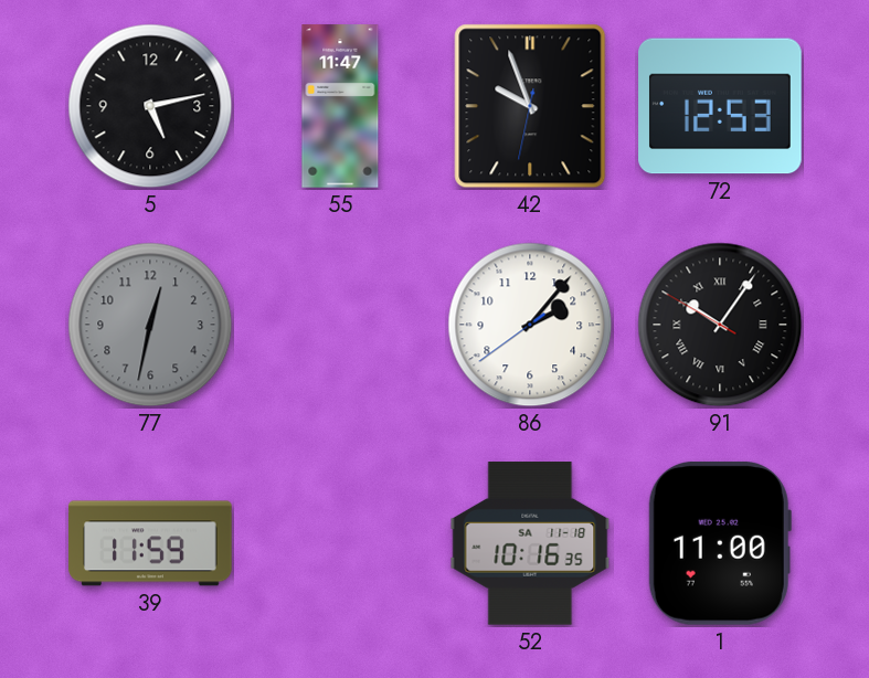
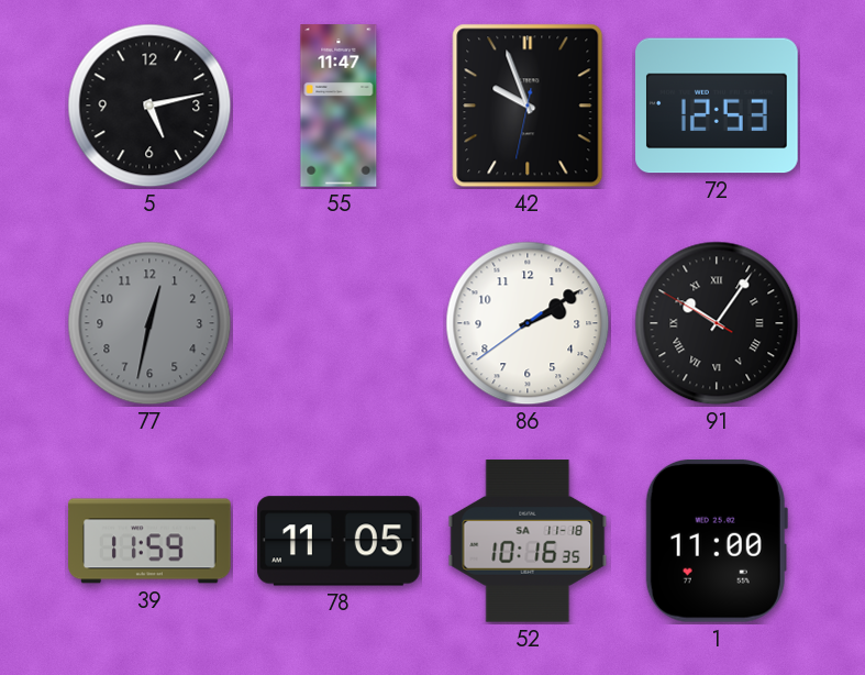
86: 2:06 -> 2:09
78: none -> 11:05
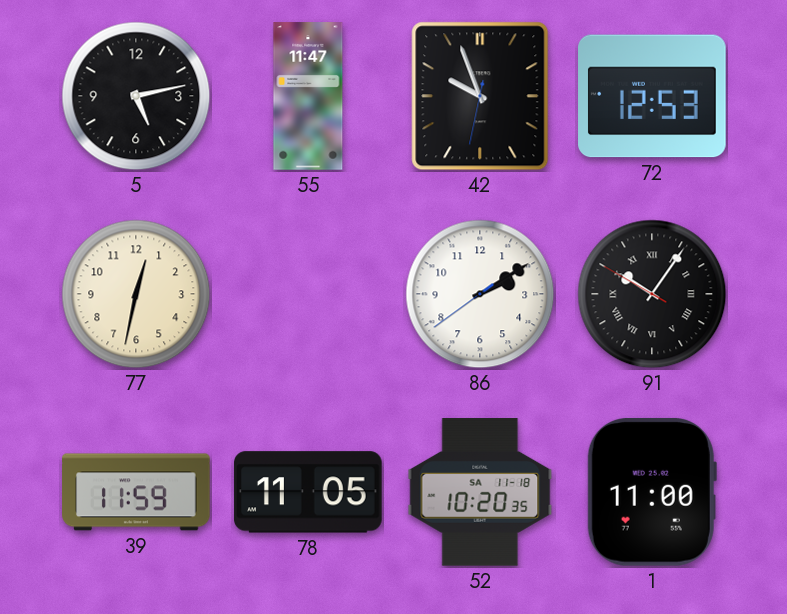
77 dial: grey -> cream
52: 10:16 -> 10:20
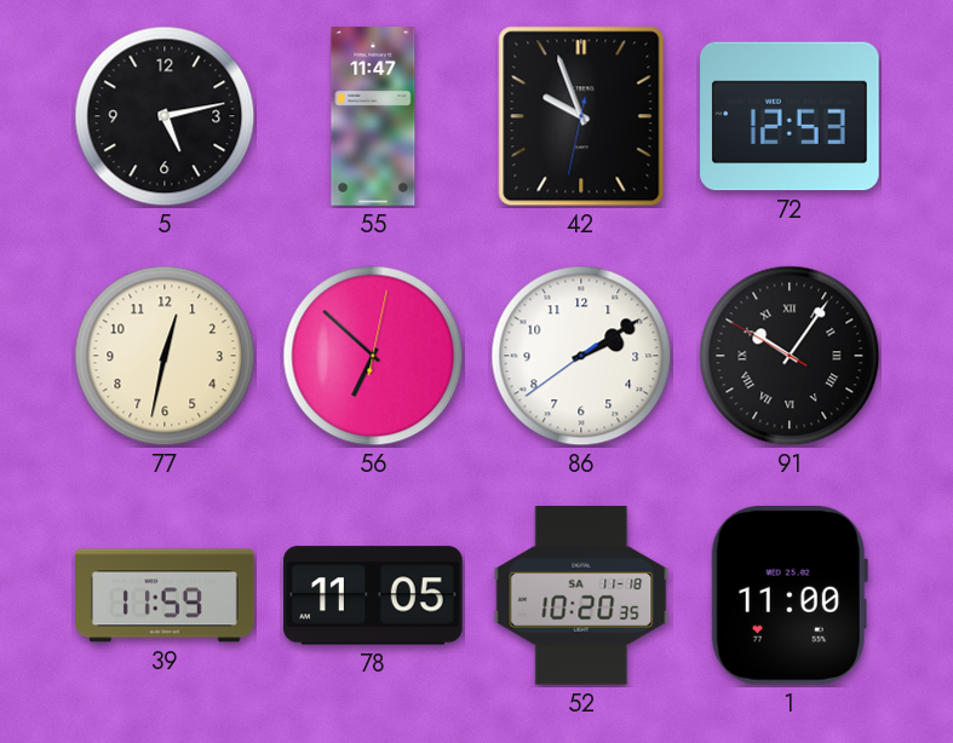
56: none -> 6:52
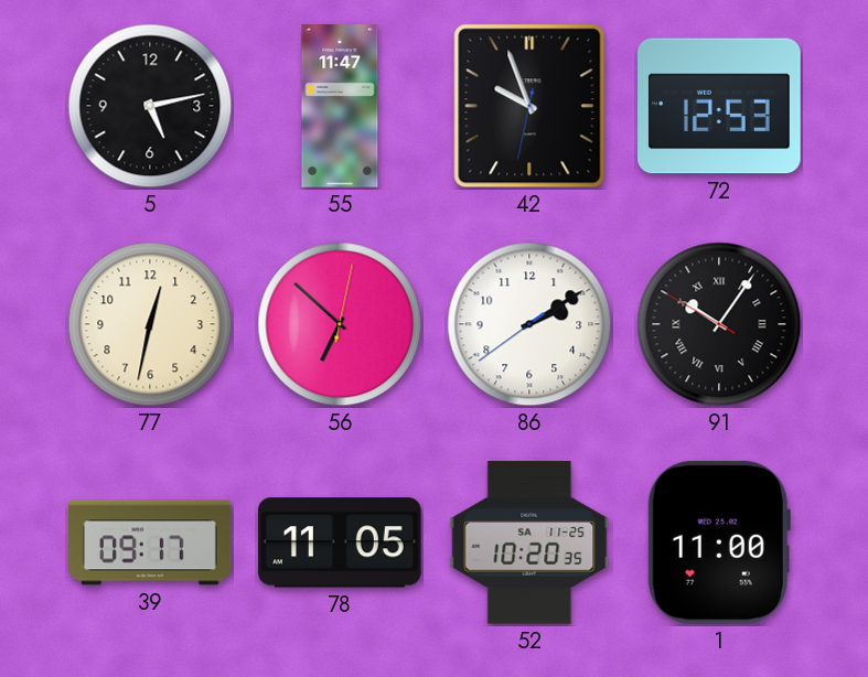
39: 11:59 -> 09:17
52 date: SA 11-18 -> SA 11-25
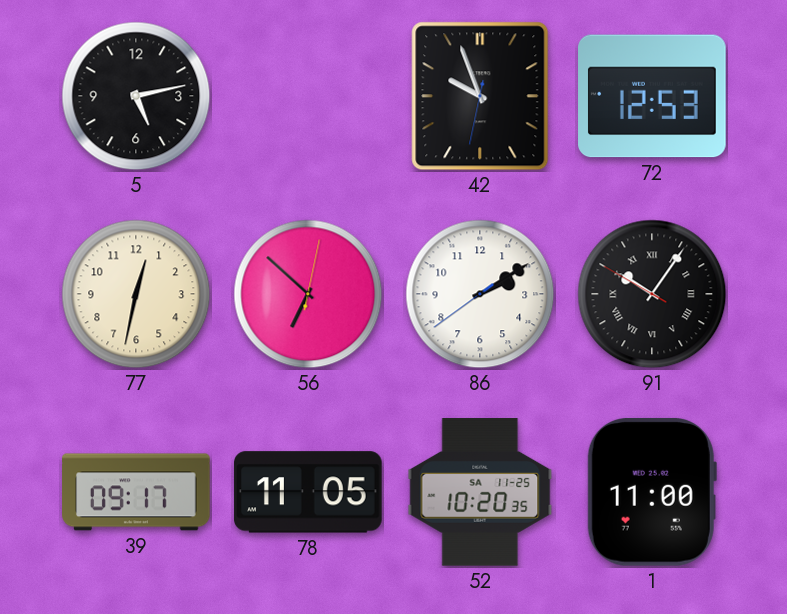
55: 11:47 -> none
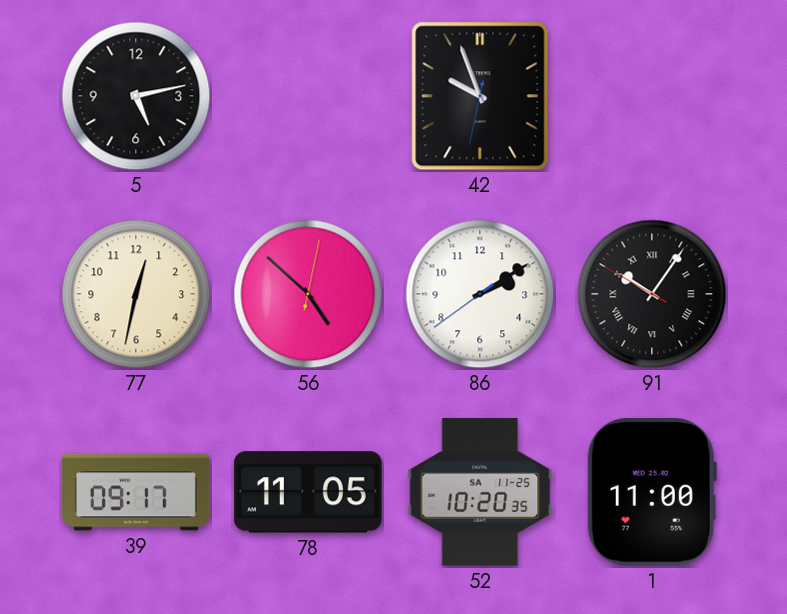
72: 12:53 -> none
56: 6:52 -> 4:52
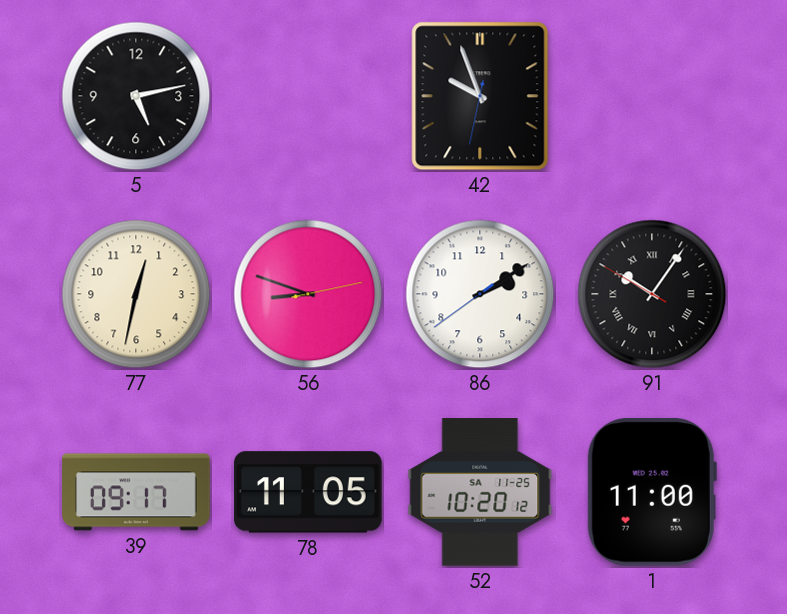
56: 4:52 -> 8:48
52: 10:20:35 -> 10:20:12
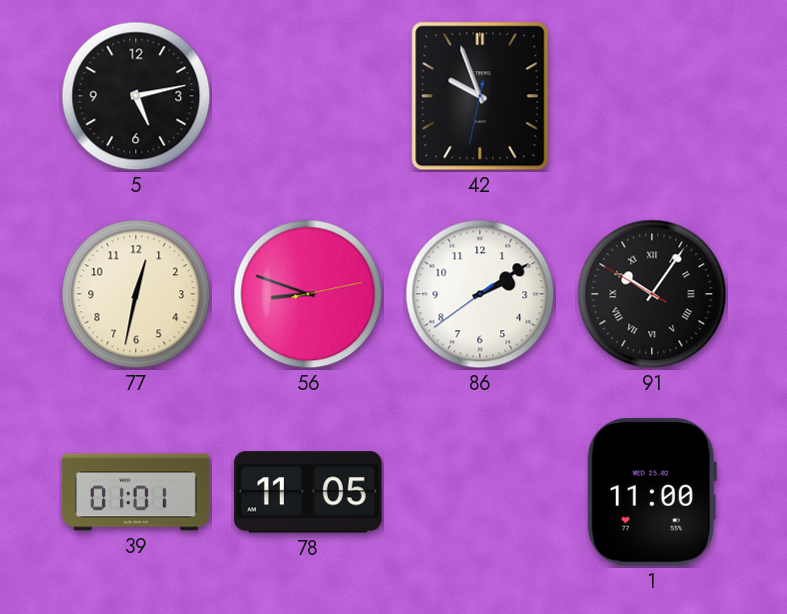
39: 09:17 -> 01:01
52: 10:20 -> none
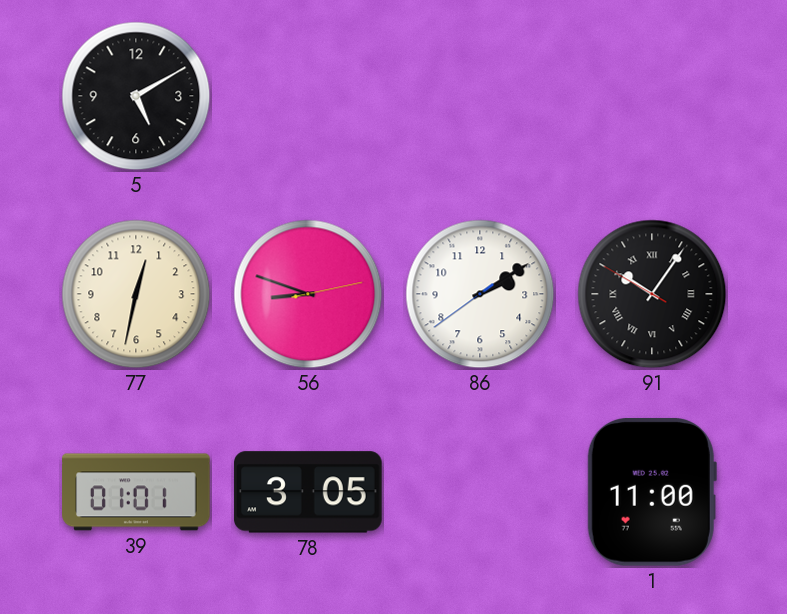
5: 5:13 -> 5:10
42: 9:56 -> none
78: 11:05 -> 3:05
